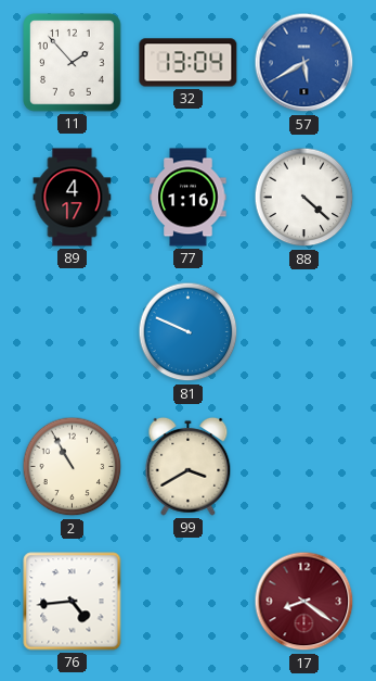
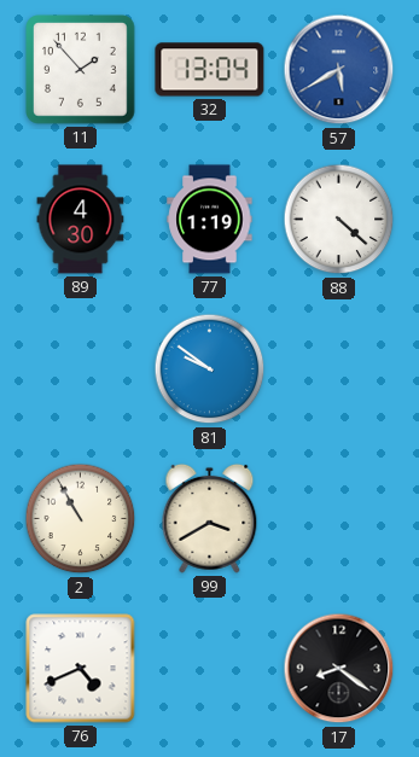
89: 4:17 -> 4:30
77: 1:16 -> 1:19
81: 9:49 -> 9:51
76: 4:44 -> 4:41
17 dial: burgundy -> black
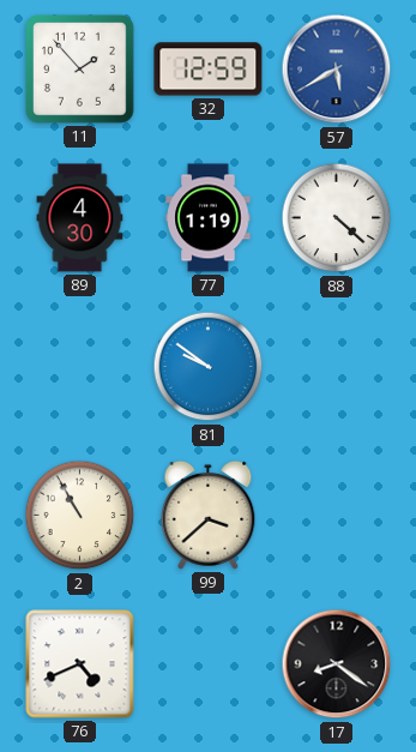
32: 13:04 -> 12:59
99: 3:40 -> 3:38
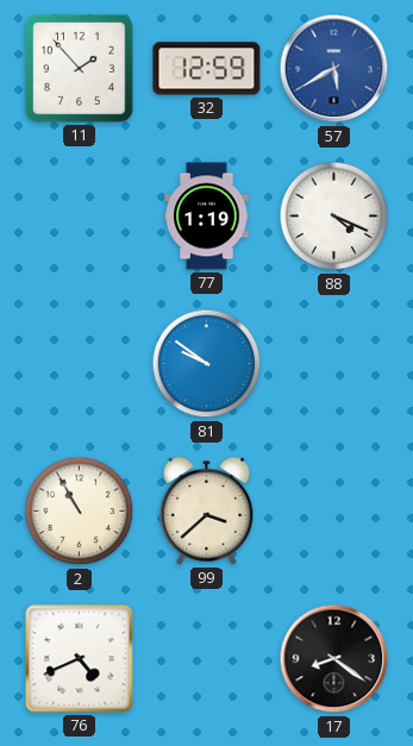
89: 4:30 -> none
88: 4:22 -> 4:19
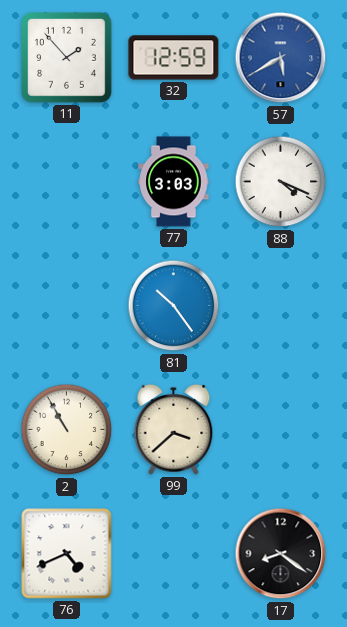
77: 1:19 -> 3:03
81: 9:51 -> 10:24
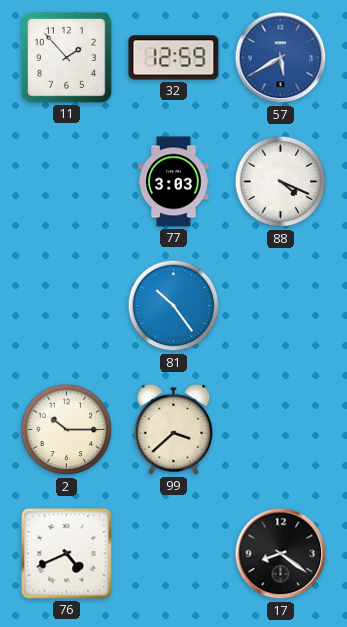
2: 10:55 -> 10:15
